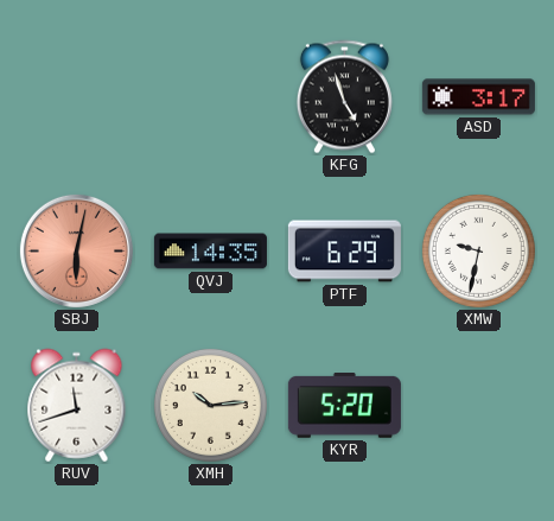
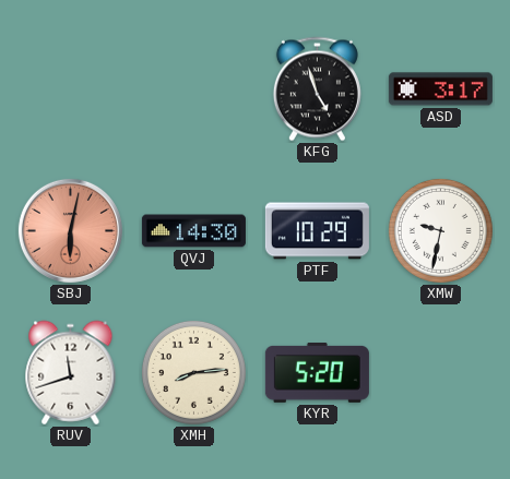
QVJ: 14:35 -> 14:30
PTF: 6:29 -> 10:29
XMH: 10:14 -> 8:14
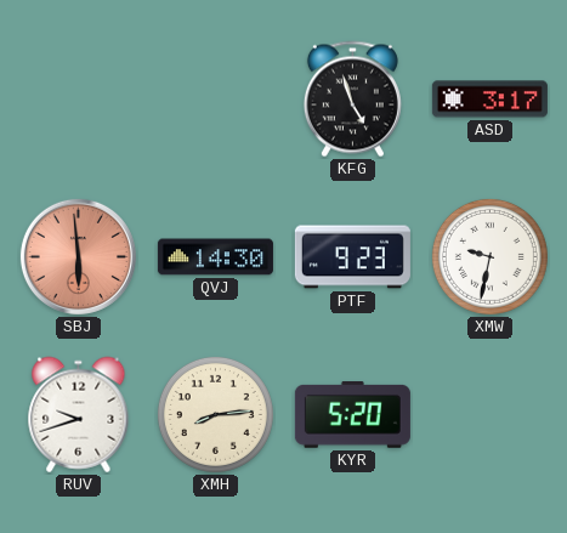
SBJ: 6:02 -> 5:59
PTF: 10:29 -> 9:23
RUV: 11:42 -> 9:42
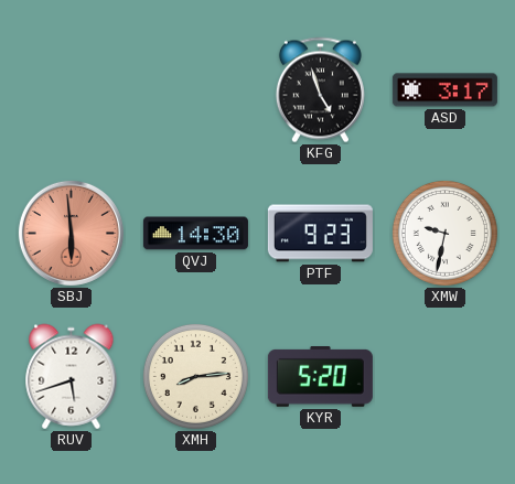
RUV: 9:42 -> 5:42
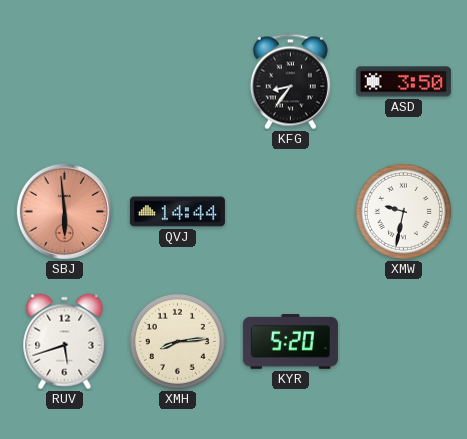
KFG: 4:57 -> 8:36
ASD: 3:17 -> 3:50
QVJ: 14:30 -> 14:44
PTF: 9:23 -> none
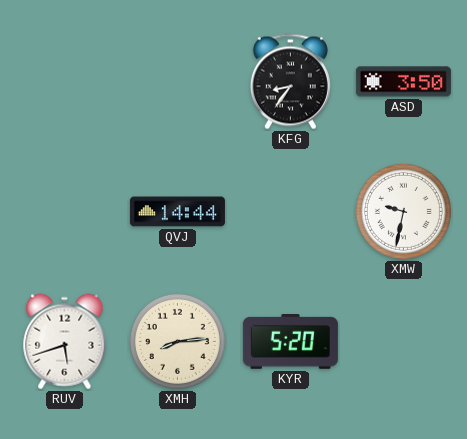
SBJ: 5:59 -> none
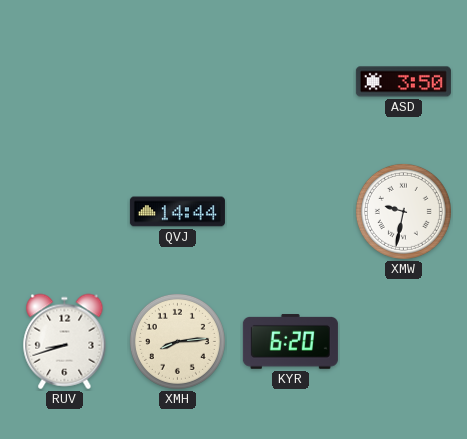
KFG: 8:36 -> none
RUV: 5:42 -> 8:42
KYR: 5:20 -> 6:20
